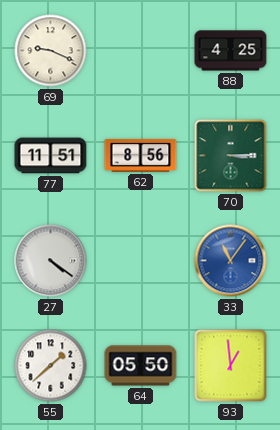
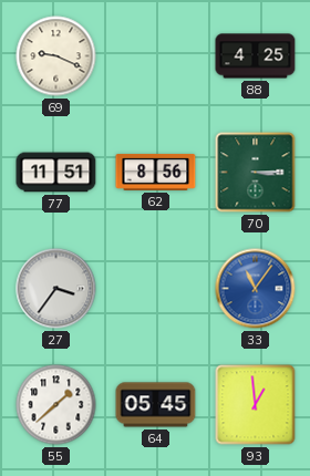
27: 4:21 -> 3:36
64: 05:50 -> 05:45
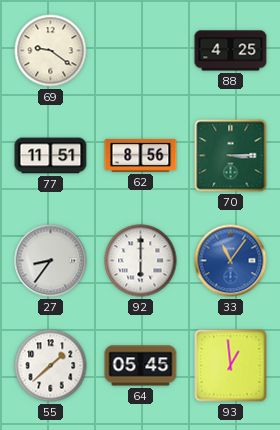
69: 9:19 -> 9:21
27: 3:36 -> 8:36
92: none -> 6:00
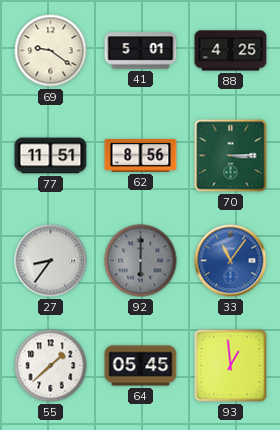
41: none -> 5:01
92 dial: white -> grey
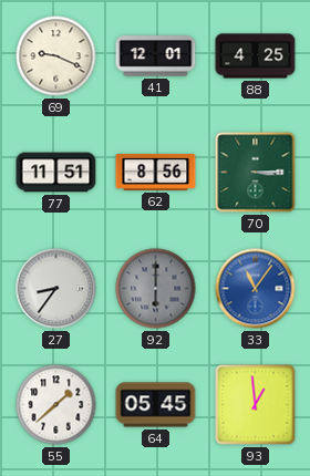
69: 9:21 -> 9:19
41: 5:01 -> 12:01
